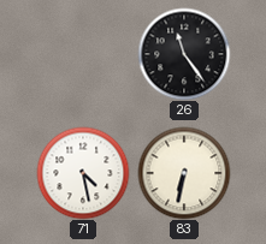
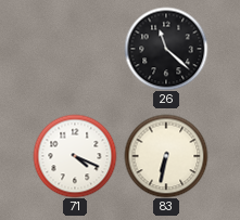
26: 11:24 -> 11:22
71: 4:28 -> 4:19
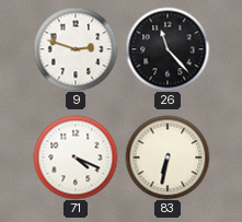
9: none -> 2:48
26: 11:22 -> 11:23
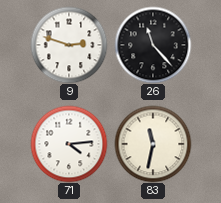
71: 4:19 -> 4:14
83: 6:32 -> 11:32
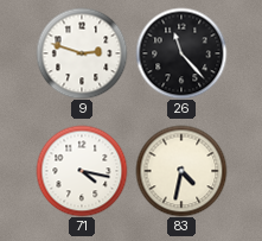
71: 4:14 -> 4:17
83: 11:32 -> 4:32
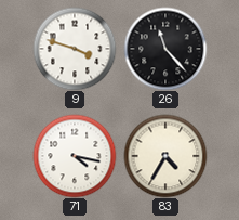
9: 2:48 -> 3:48
83: 4:32 -> 4:35
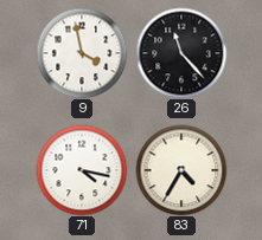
9: 3:48 -> 3:58
